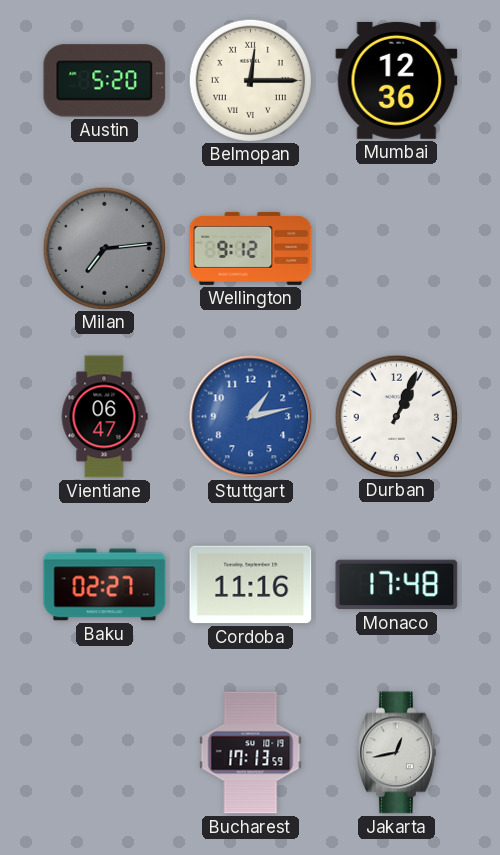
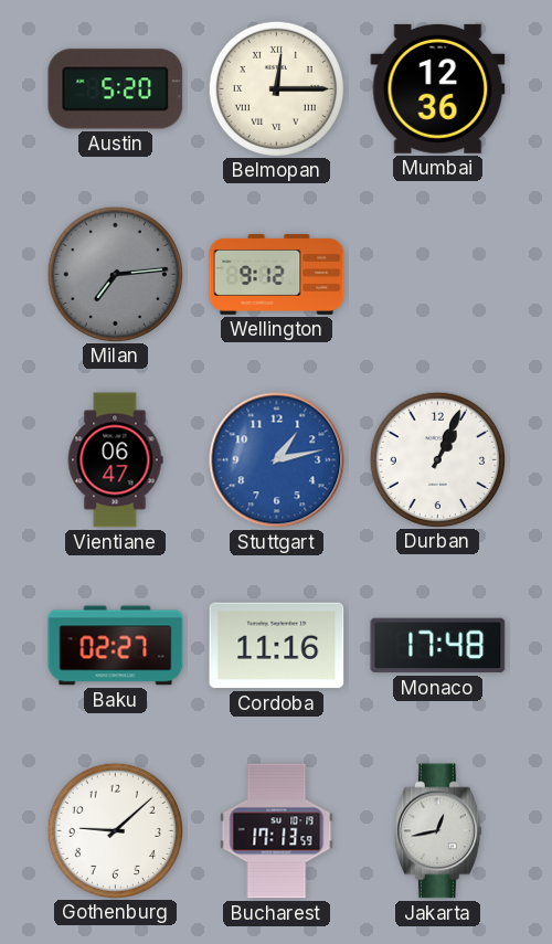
Gothenburg: none -> 9:08
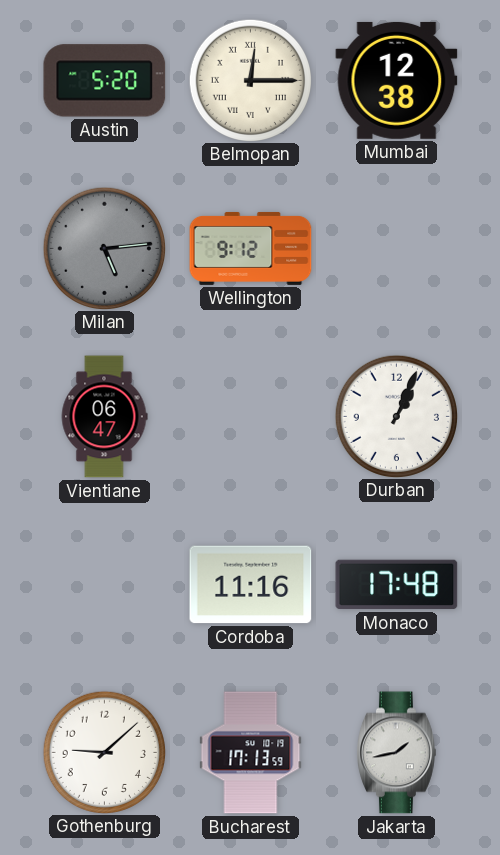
Mumbai: 12:36 -> 12:38
Milan: 7:14 -> 5:14
Stuttgart: 1:13 -> none
Baku: 02:27 -> none
Jakarta: 12:43 -> 1:43
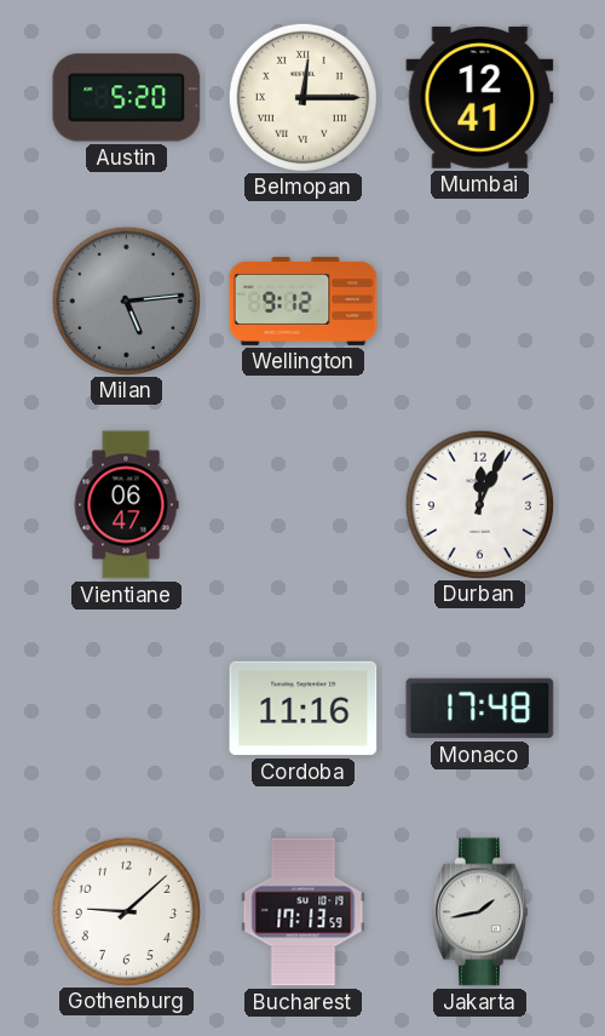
Mumbai: 12:38 -> 12:41
Durban: 1:04 -> 12:04
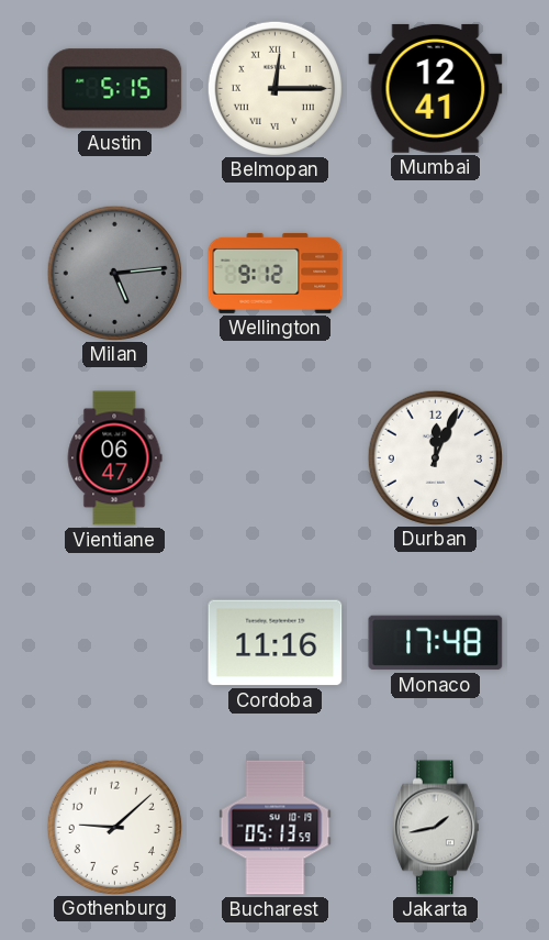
Austin: 5:20 -> 5:15
Bucharest: 17:13 -> 05:13
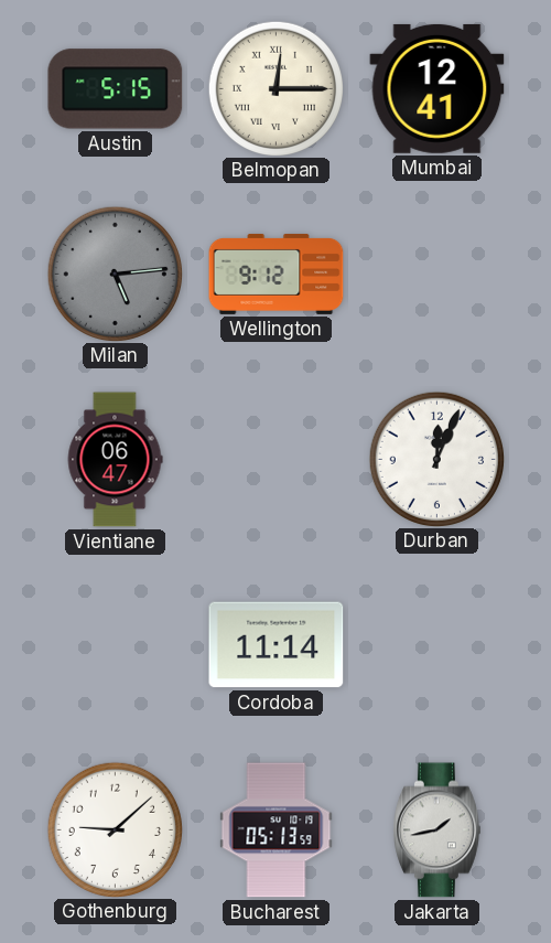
Cordoba: 11:16 -> 11:14
Monaco: 17:48 -> none
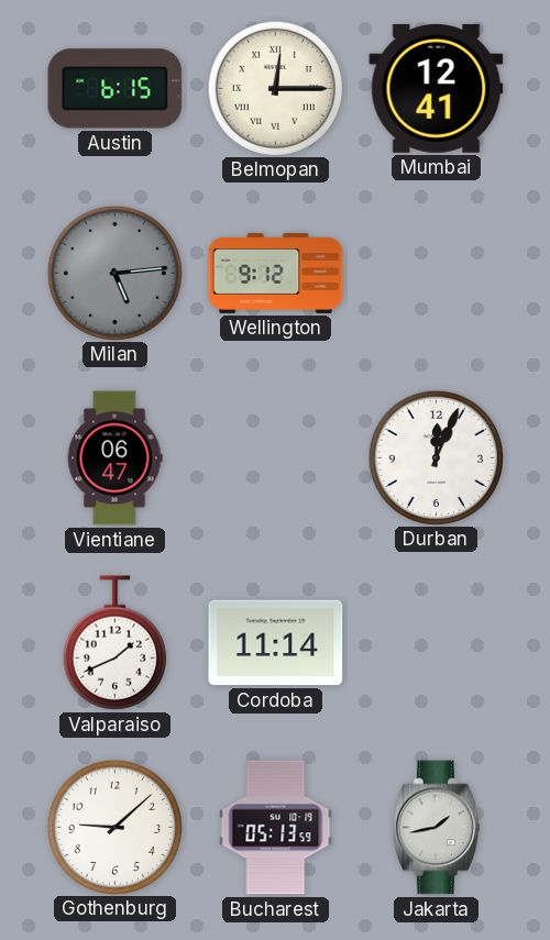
Austin: 5:15 -> 6:15
Valparaiso: none -> 1:41
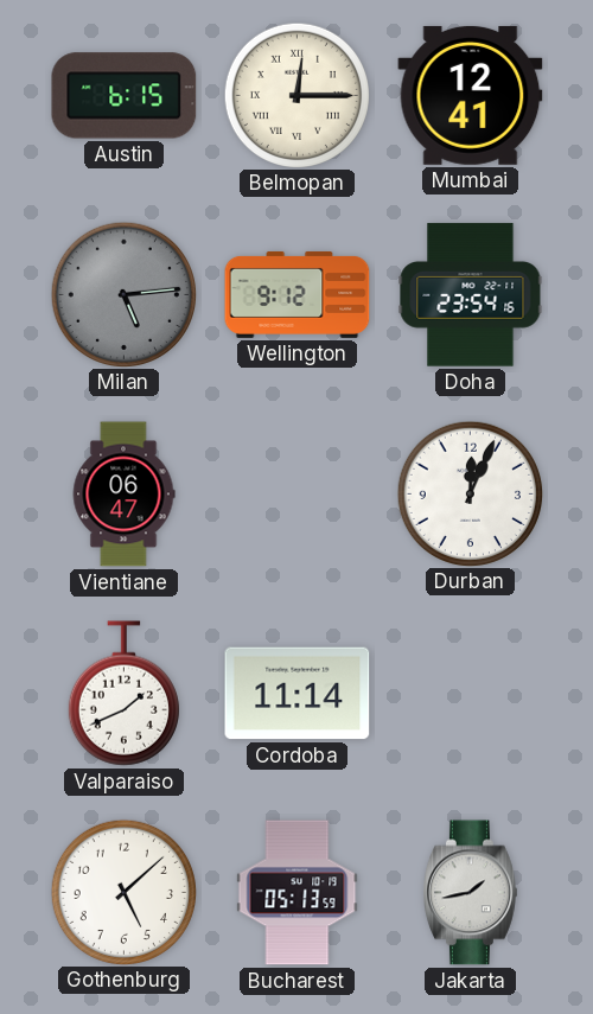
Doha: none -> 23:54
Gothenburg: 9:08 -> 5:08
